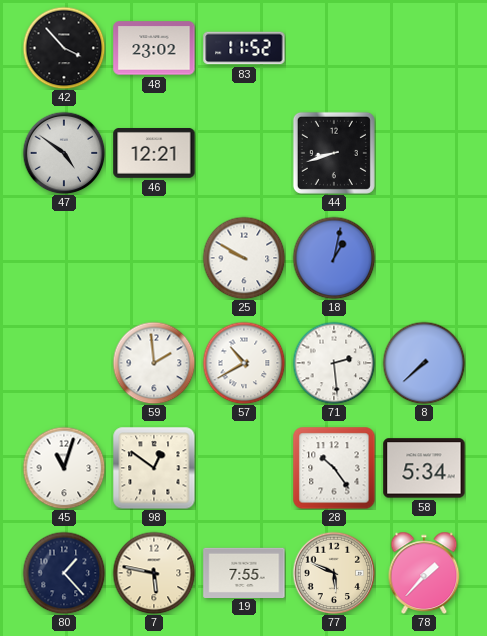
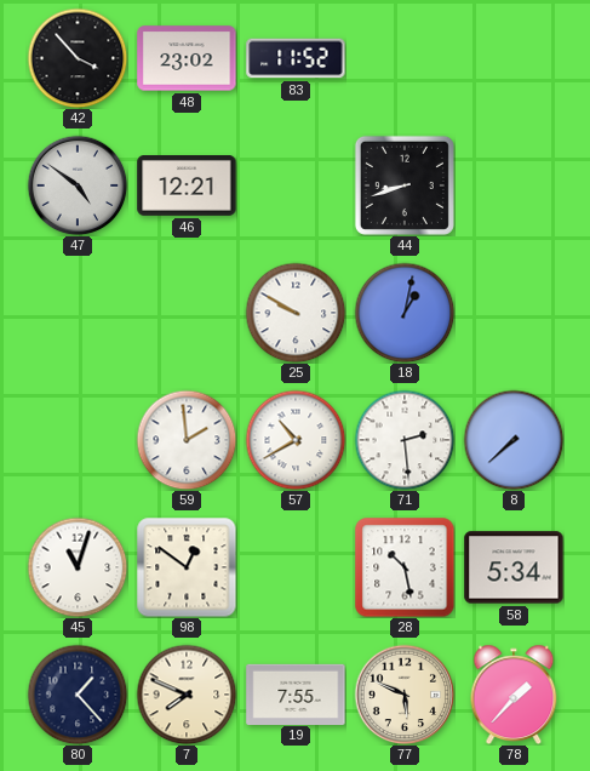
28: 10:24 -> 10:28
7: 5:47 -> 7:49
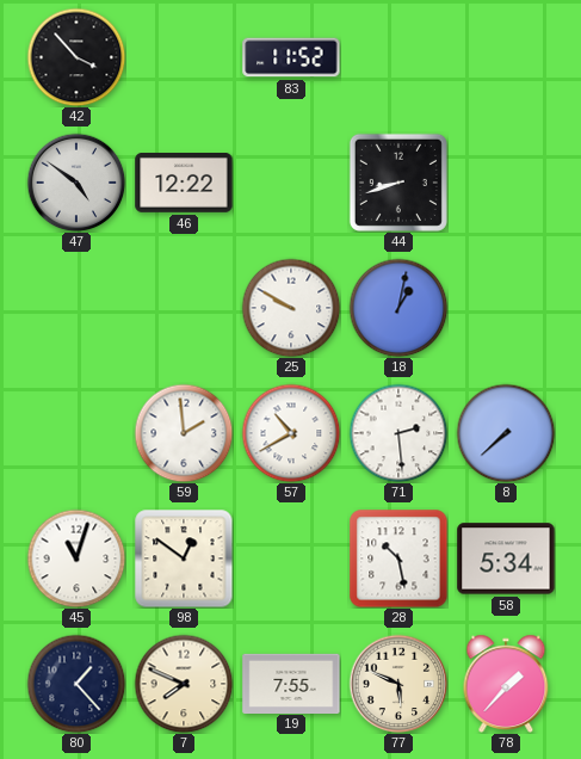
48: 23:02 -> none
46: 12:21 -> 12:22
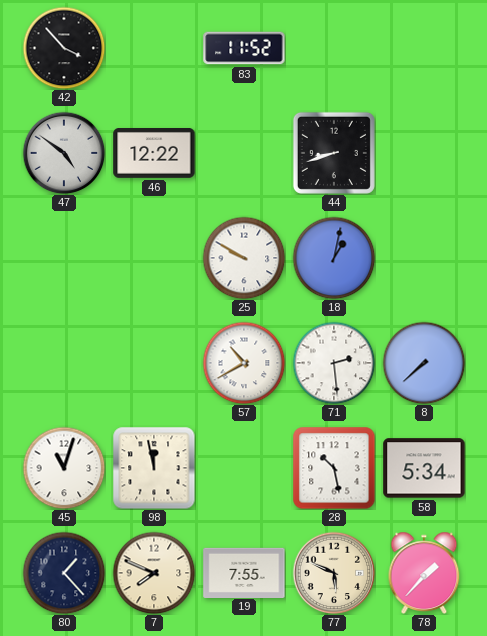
59: 1:59 -> none
98: 12:51 -> 11:58
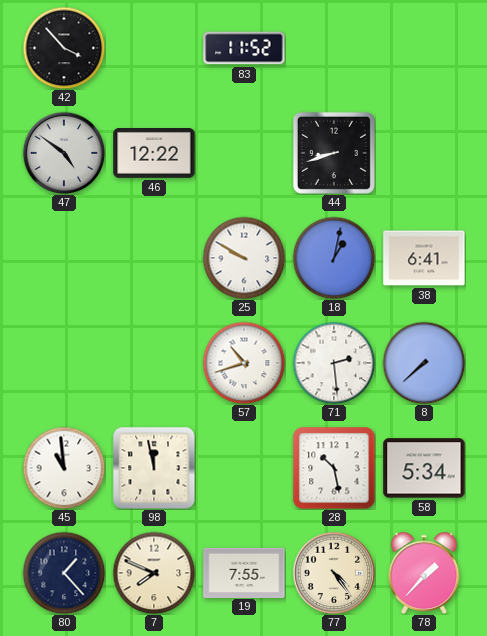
38: none -> 6:41
57: 10:40 -> 10:42
45: 11:03 -> 10:59
77: 5:49 -> 4:24
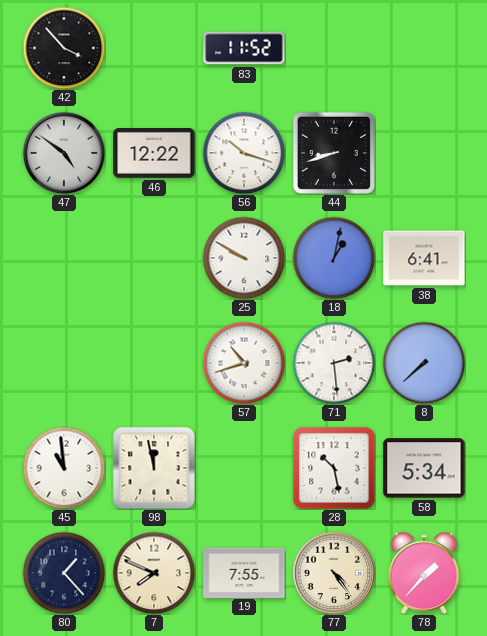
56: none -> 10:18
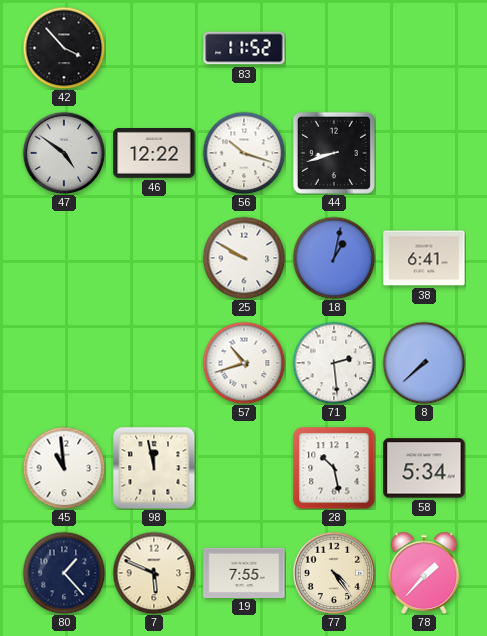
7: 7:49 -> 5:49
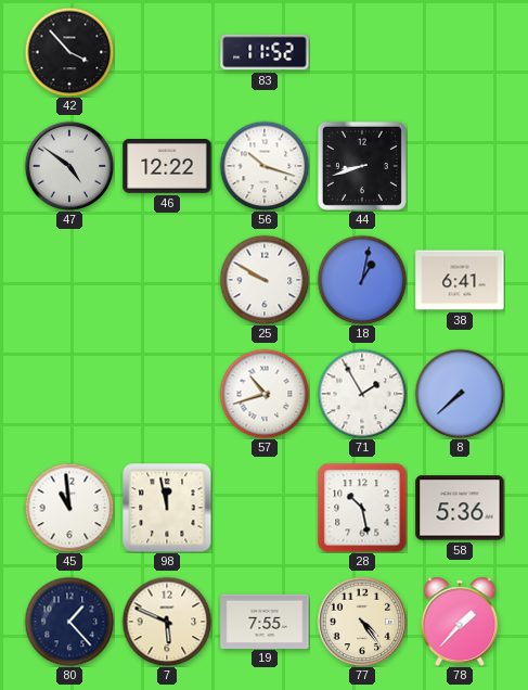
71: 2:29 -> 1:55
58: 5:34 -> 5:36
